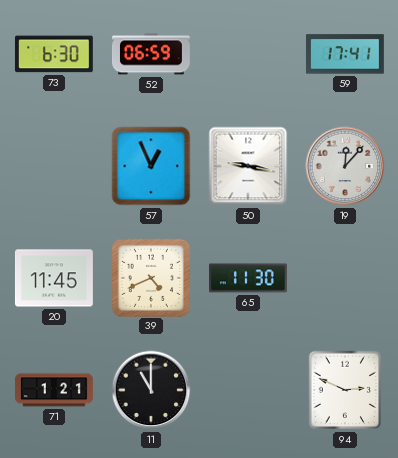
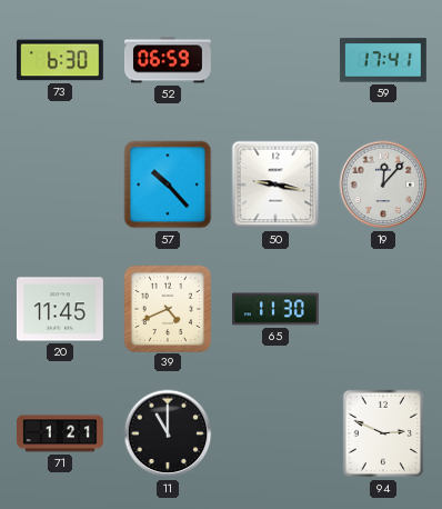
57: 12:56 -> 10:23
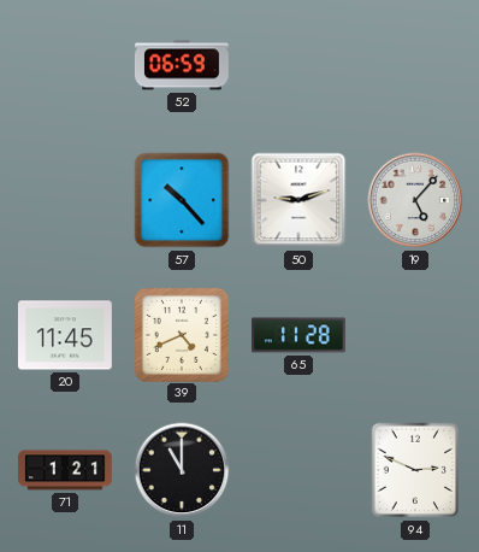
73: 6:30 -> none
59: 17:41 -> none
50: 9:17 -> 9:12
19: 12:07 -> 5:07
65: 11:30 -> 11:28
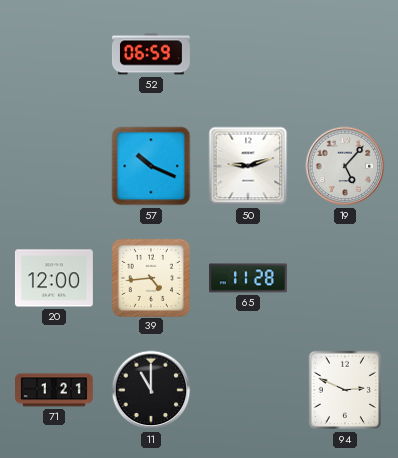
57: 10:23 -> 10:19
20: 11:45 -> 12:00
39: 4:41 -> 4:44
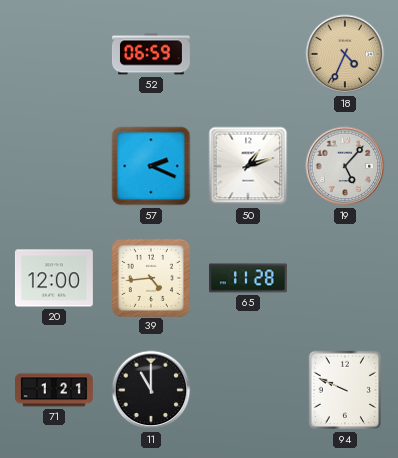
18: none -> 4:34
57: 10:19 -> 2:19
50: 9:12 -> 1:12
94: 2:49 -> 9:49
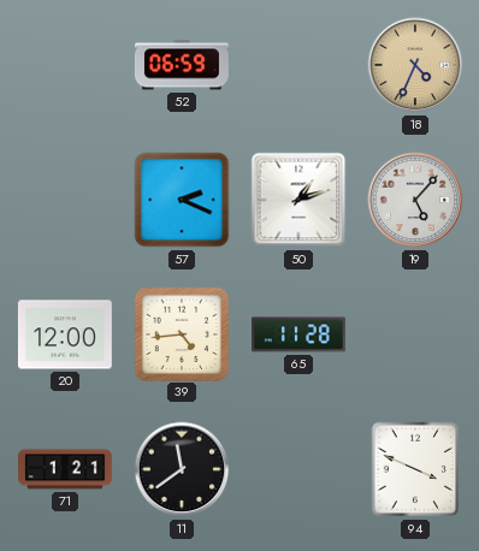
11: 11:00 -> 11:39
94: 9:49 -> 3:49
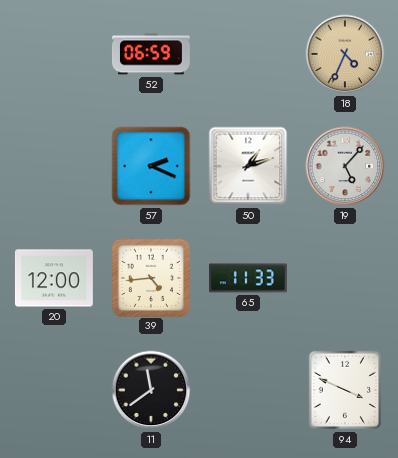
65: 11:28 -> 11:33
71: 1:21 -> none
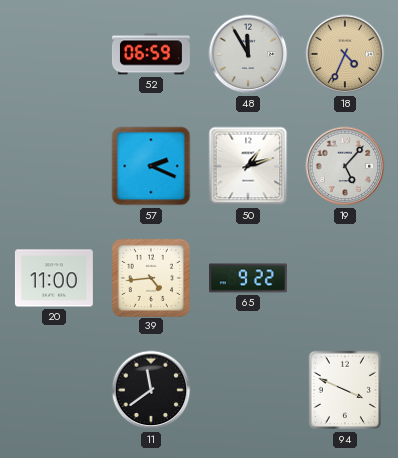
48: none -> 11:55
20: 12:00 -> 11:00
65: 11:33 -> 9:22
